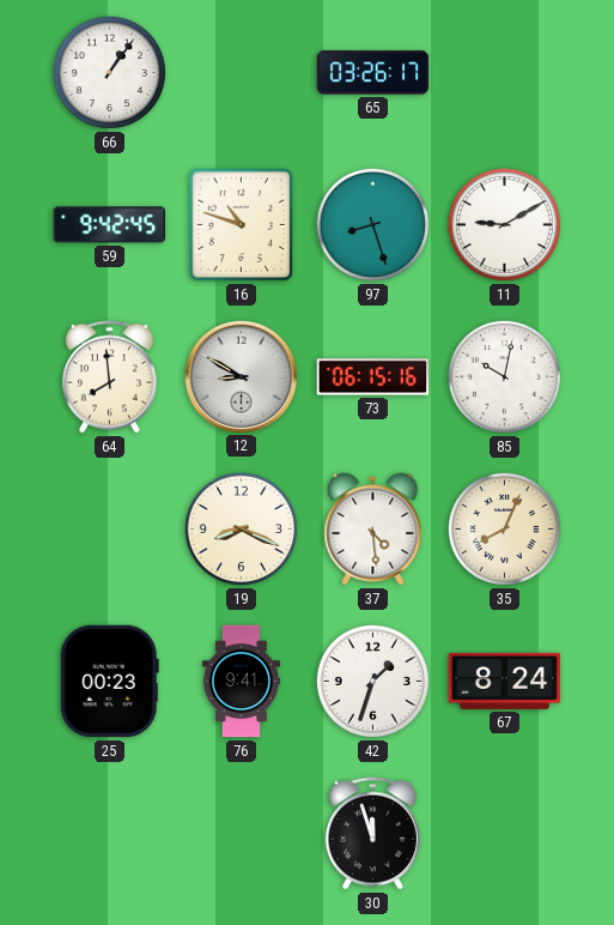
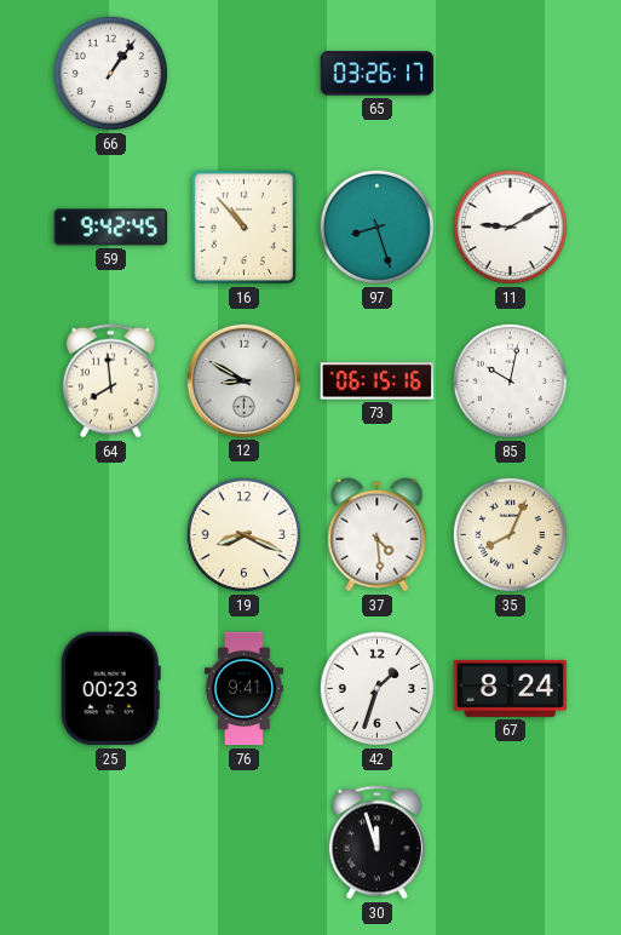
16: 10:48 -> 10:53
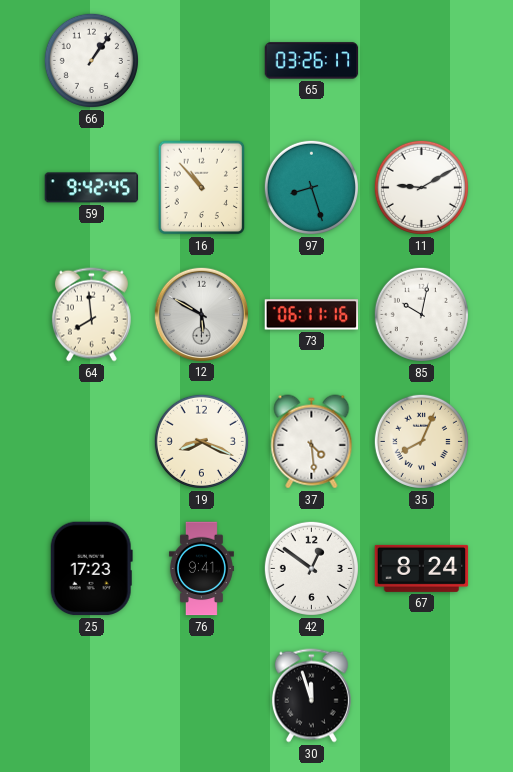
12: 8:50 -> 5:50
73: 06:15 -> 06:11
25: 00:23 -> 17:23
42: 1:33 -> 12:51
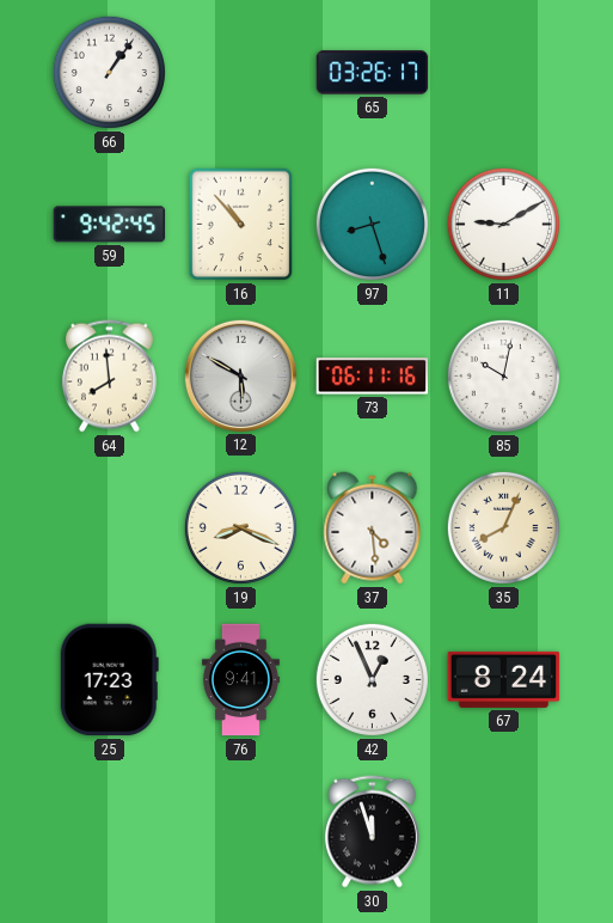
42: 12:51 -> 12:56
